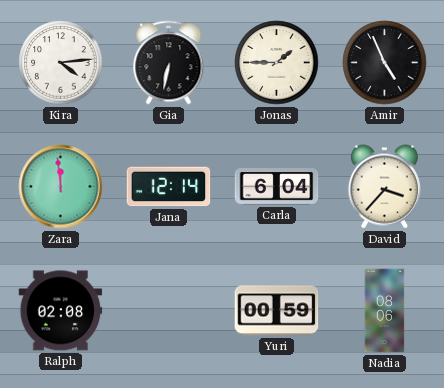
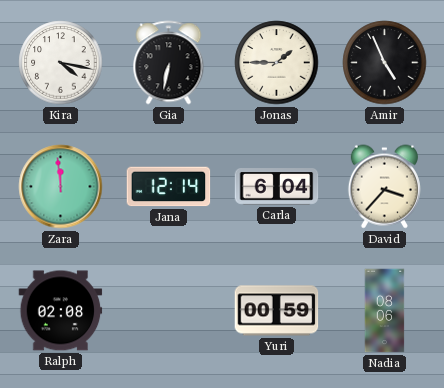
Kira: 4:14 -> 4:17
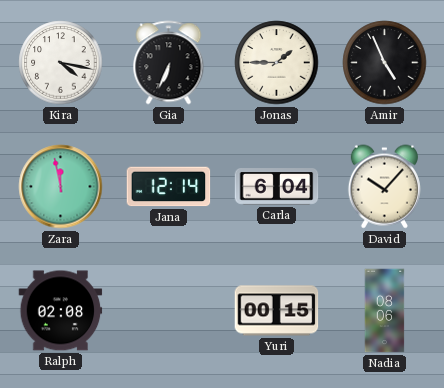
Gia: 6:32 -> 6:34
Zara: 11:59 -> 11:58
David: 3:37 -> 10:07
Yuri: 00:59 -> 00:15
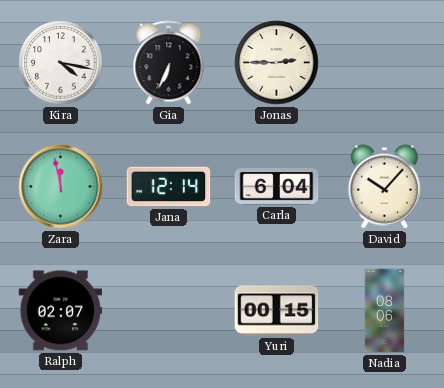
Jonas: 1:45 -> 2:45
Amir: 4:56 -> none
Ralph: 02:08 -> 02:07
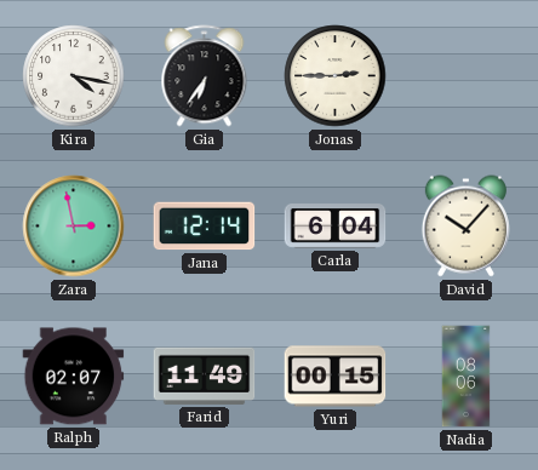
Gia: 6:34 -> 6:36
Zara: 11:58 -> 2:58
Farid: none -> 11:49
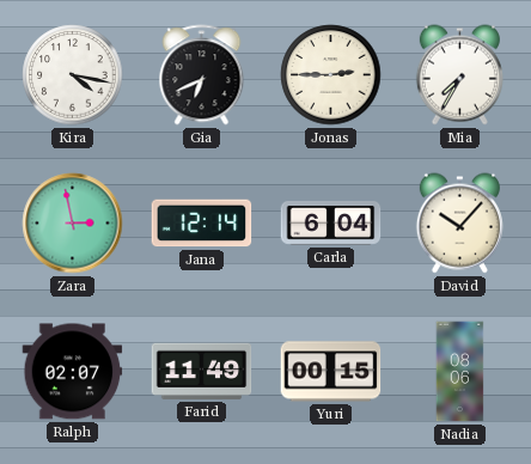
Gia: 6:36 -> 6:41
Mia: none -> 7:35
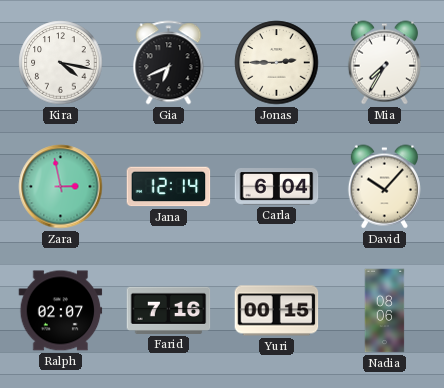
Farid: 11:49 -> 7:16
